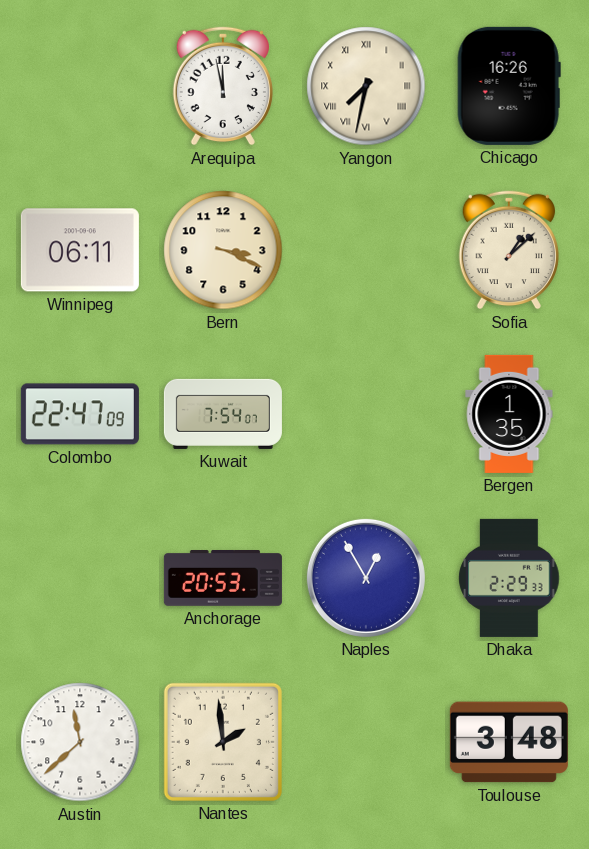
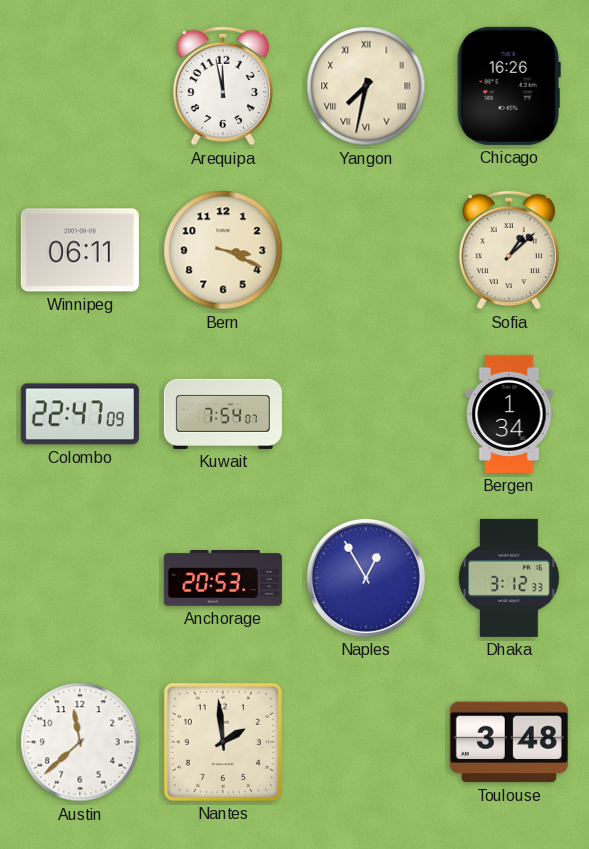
Bergen: 1:35 -> 1:34
Dhaka: 2:29 -> 3:12
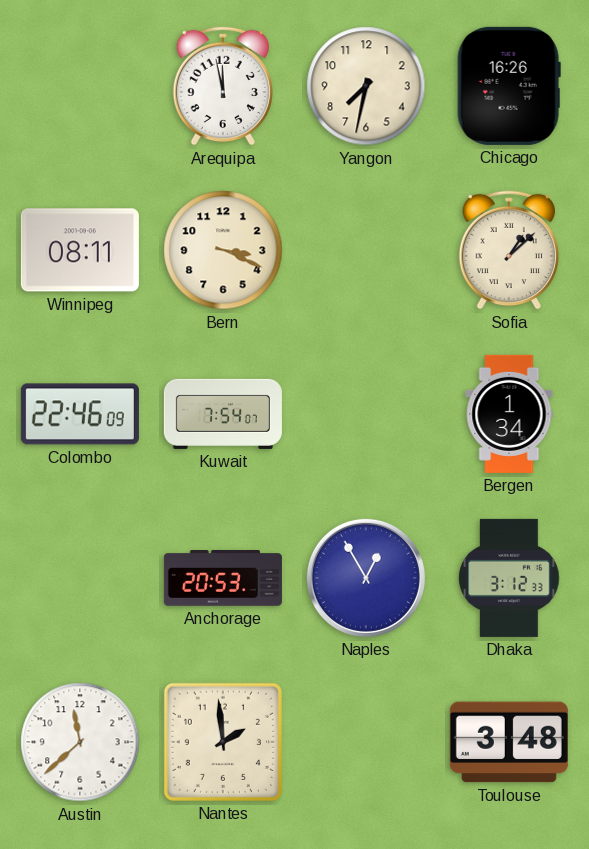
Yangon numerals: Roman -> Arabic
Winnipeg: 06:11 -> 08:11
Colombo: 22:47 -> 22:46
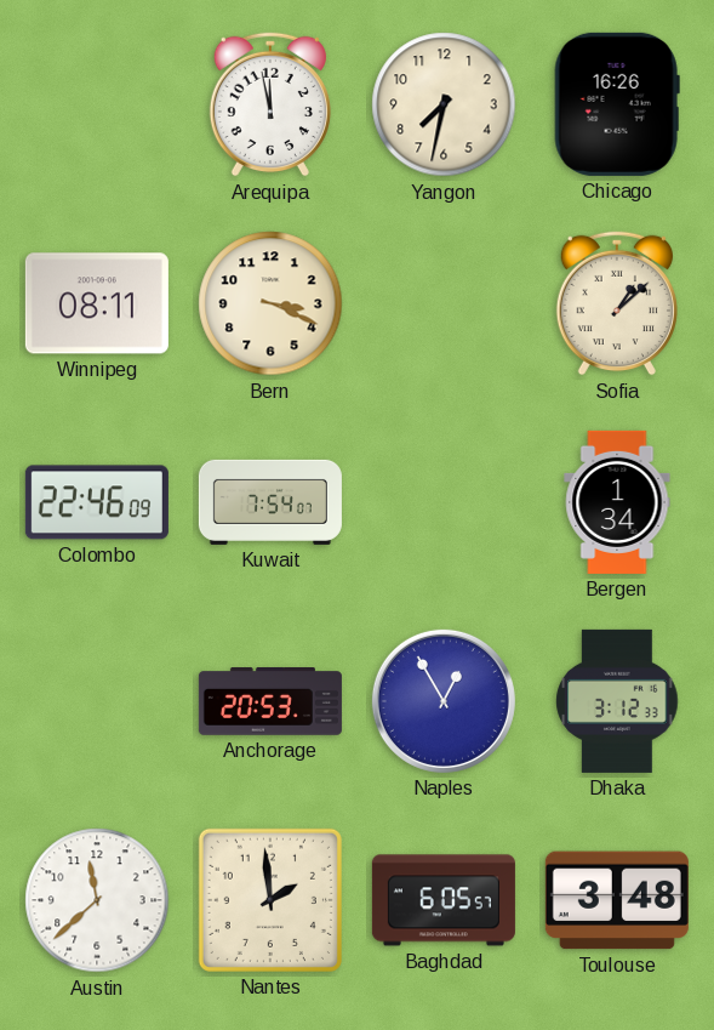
Baghdad: none -> 6:05
